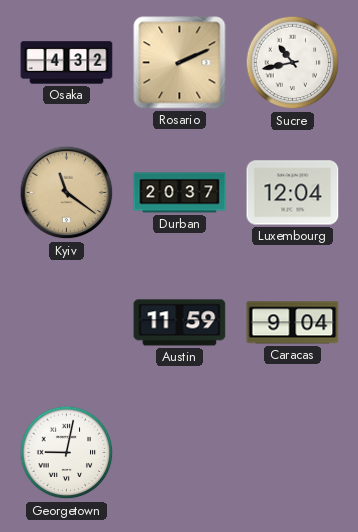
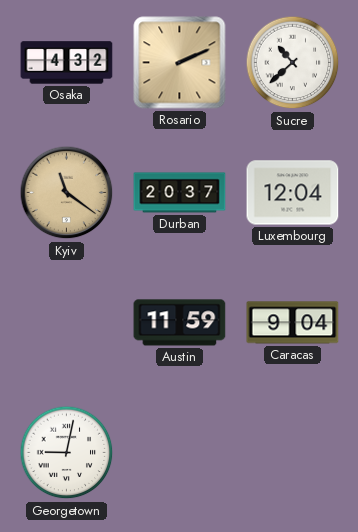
Sucre: 10:43 -> 10:38
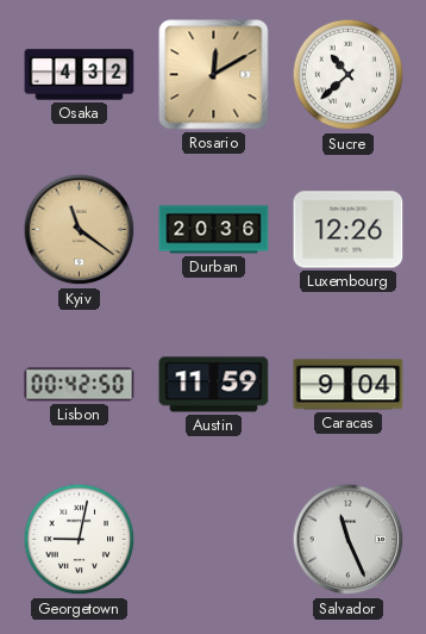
Rosario: 2:11 -> 12:10
Durban: 20:37 -> 20:36
Luxembourg: 12:04 -> 12:26
Lisbon: none -> 00:42
Salvador: none -> 11:26
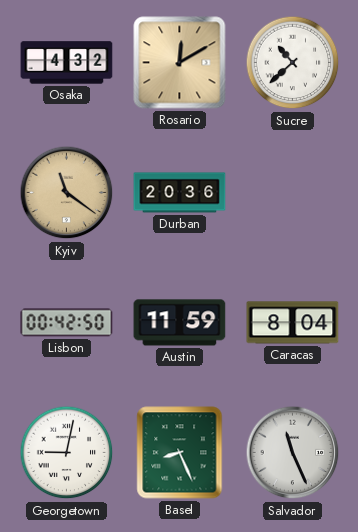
Luxembourg: 12:26 -> none
Caracas: 9:04 -> 8:04
Basel: none -> 8:26
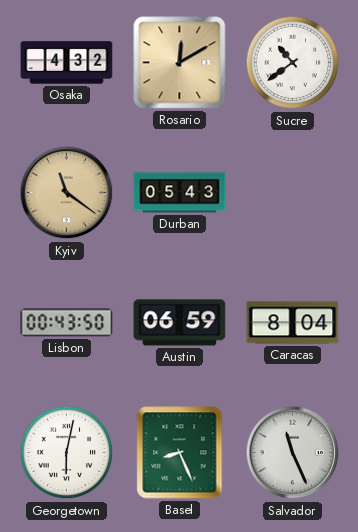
Sucre: 10:38 -> 10:39
Durban: 20:36 -> 05:43
Lisbon: 00:42 -> 00:43
Austin: 11:59 -> 06:59
Georgetown: 9:02 -> 6:02
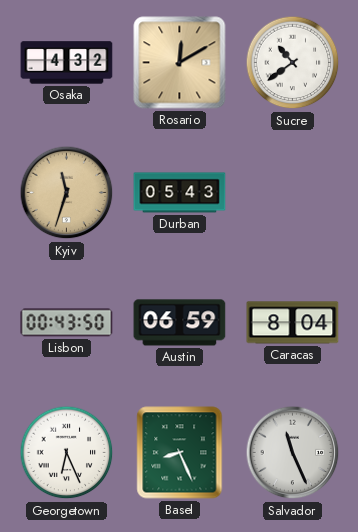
Kyiv: 11:21 -> 11:33
Georgetown: 6:02 -> 6:26
